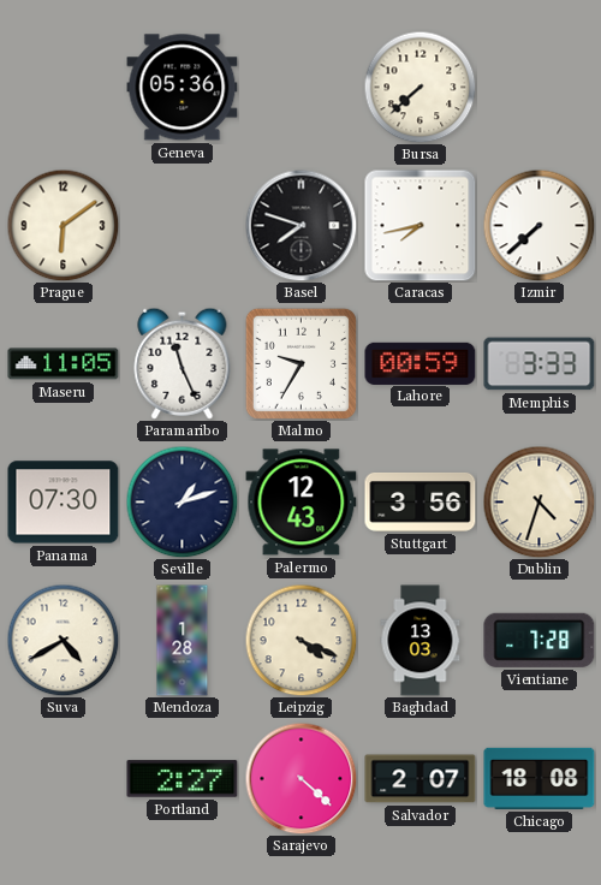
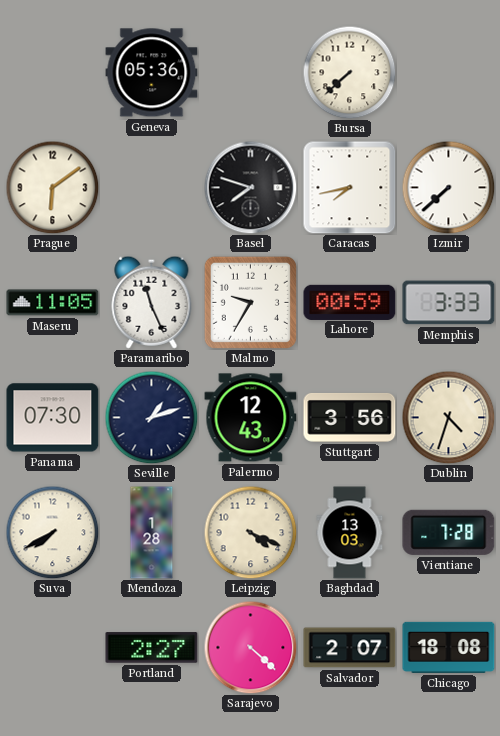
Suva: 4:40 -> 7:40
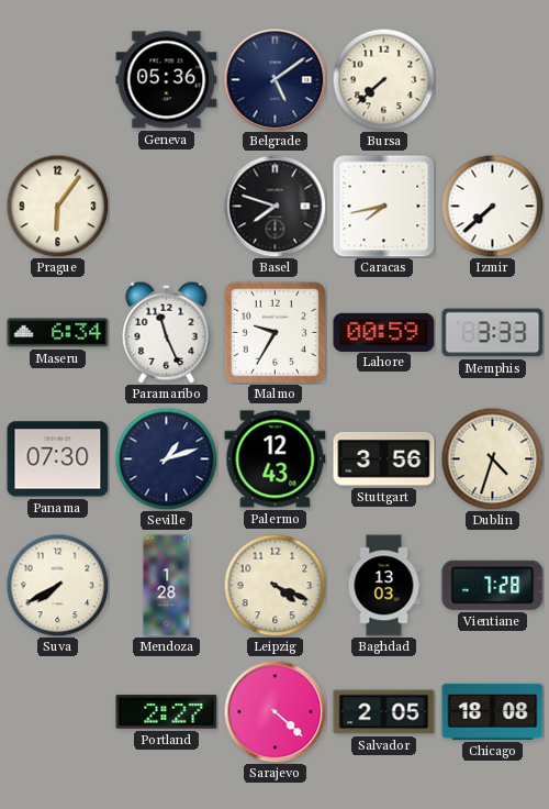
Belgrade: none -> 5:09
Prague: 6:09 -> 6:06
Maseru: 11:05 -> 6:34
Salvador: 2:07 -> 2:05
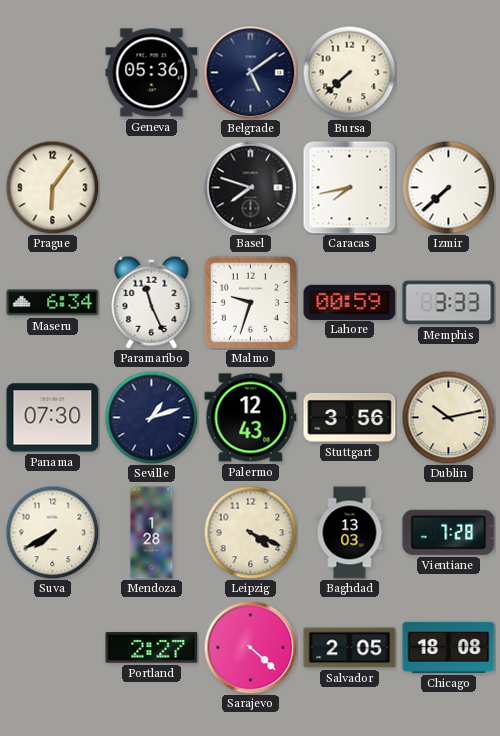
Malmo: 9:35 -> 9:33
Dublin: 4:33 -> 10:13
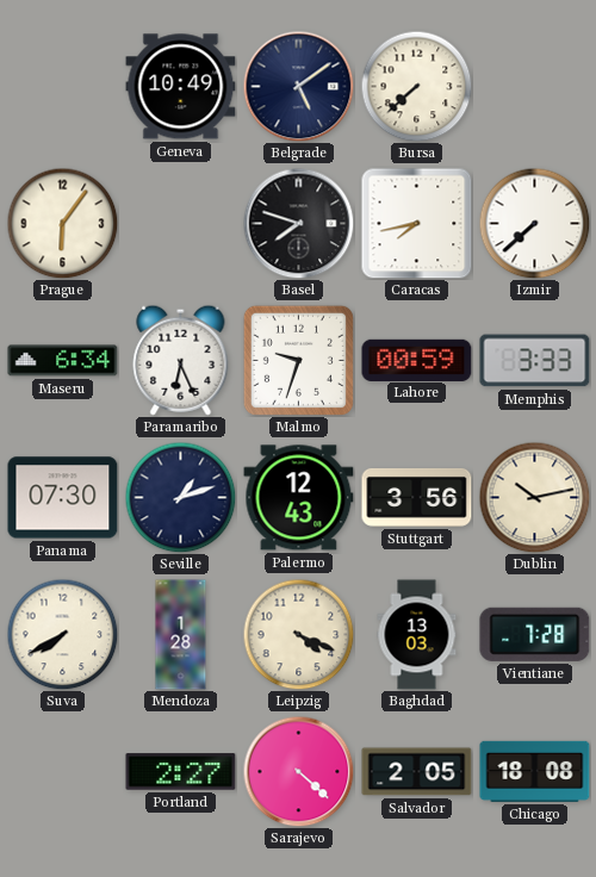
Geneva: 05:36 -> 10:49
Paramaribo: 11:26 -> 6:26
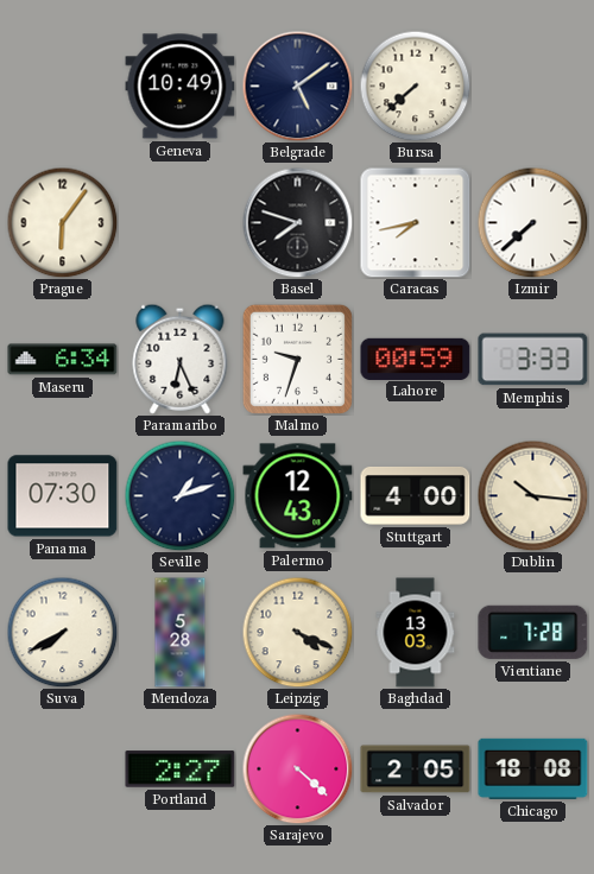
Stuttgart: 3:56 -> 4:00
Dublin: 10:13 -> 10:16
Mendoza: 1:28 -> 5:28
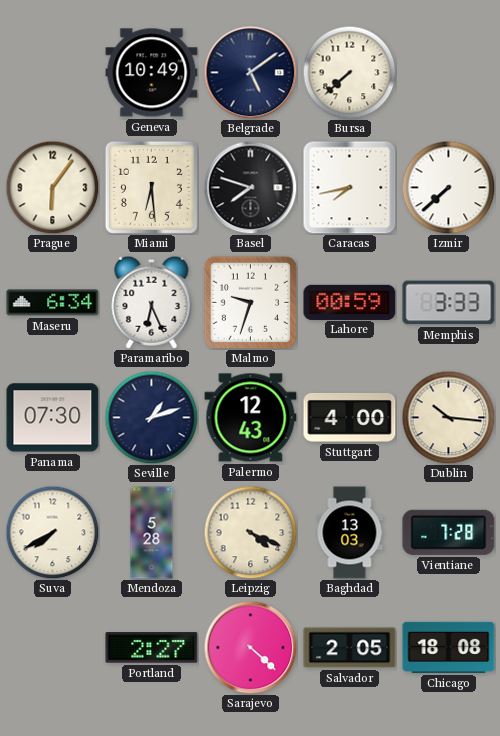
Miami: none -> 6:29
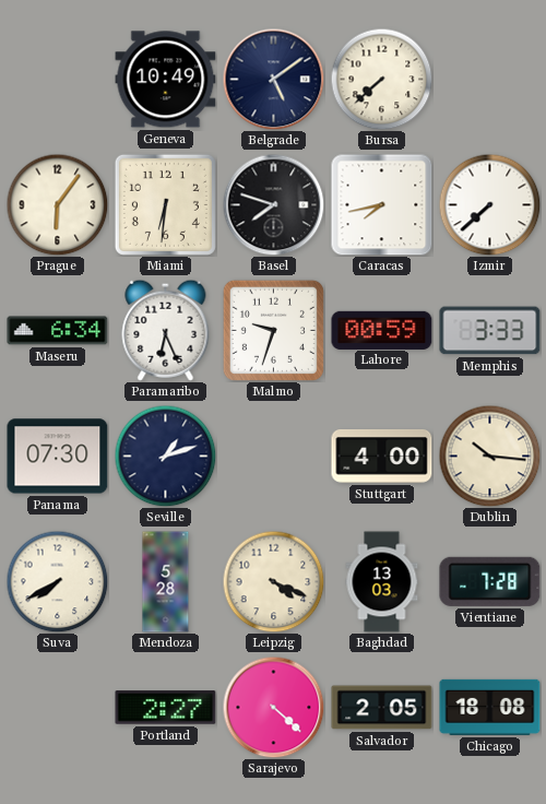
Miami: 6:29 -> 6:31
Palermo: 12:43 -> none
